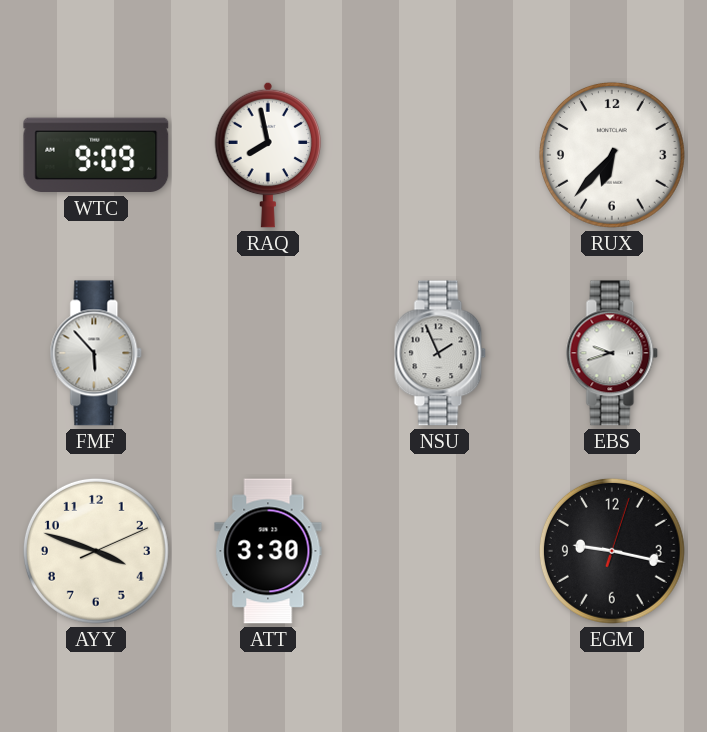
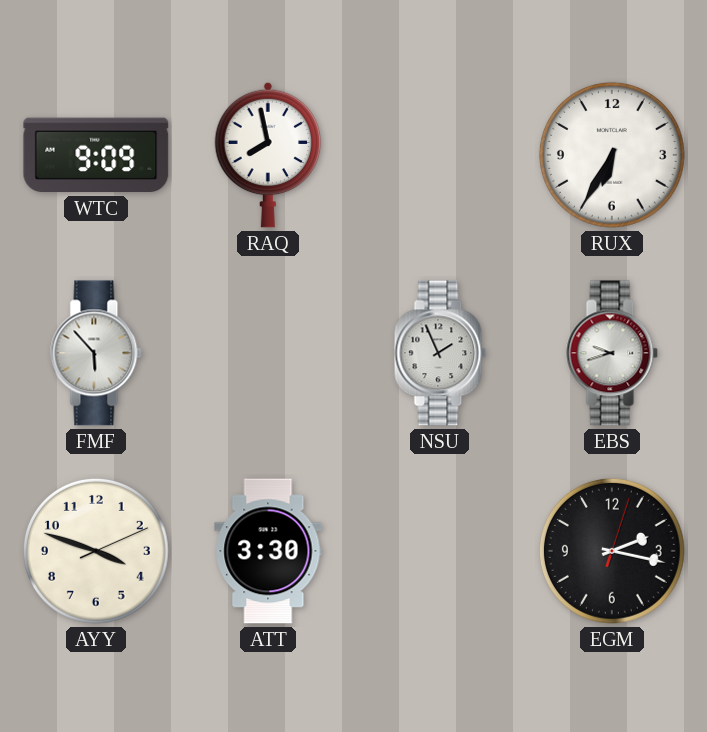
RUX: 6:37 -> 6:35
EGM: 9:17 -> 2:17
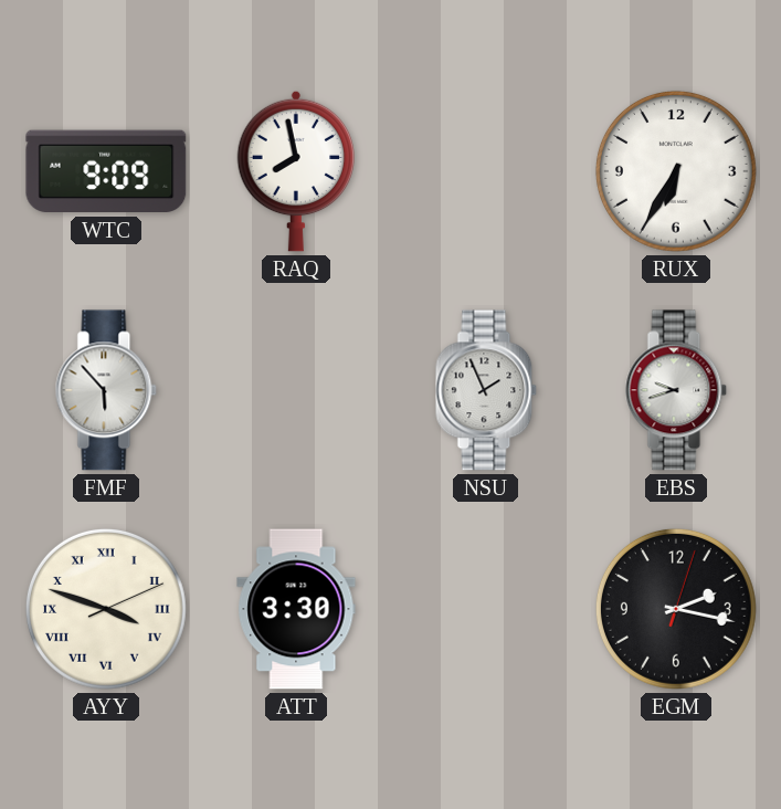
AYY numerals: Arabic -> Roman
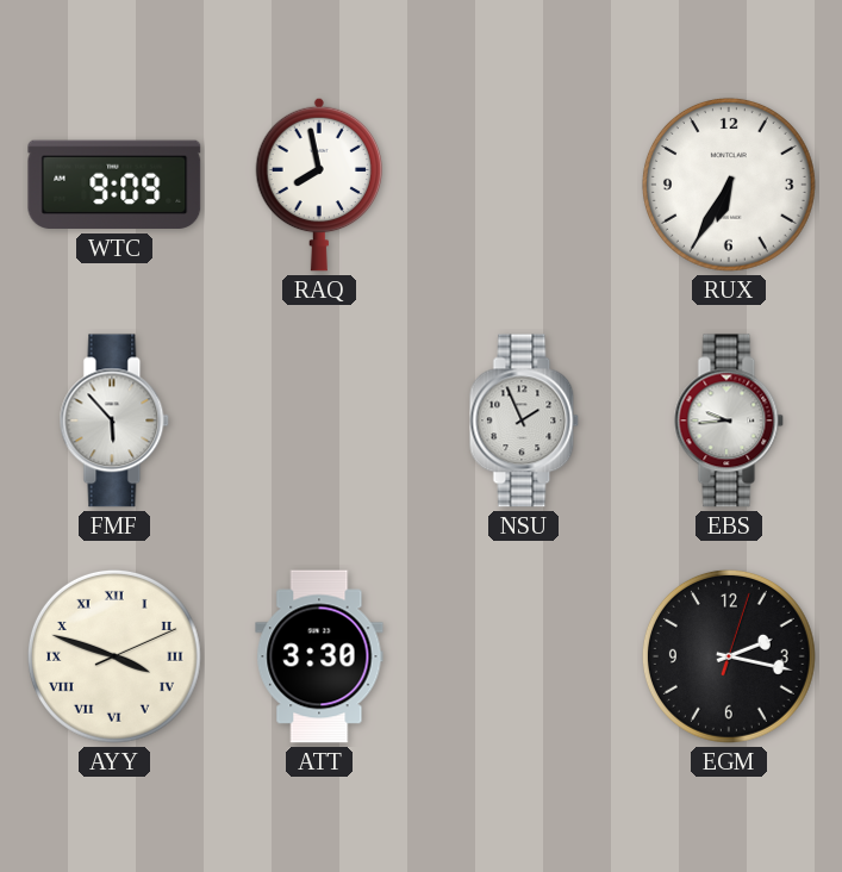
EBS: 9:42 -> 9:44
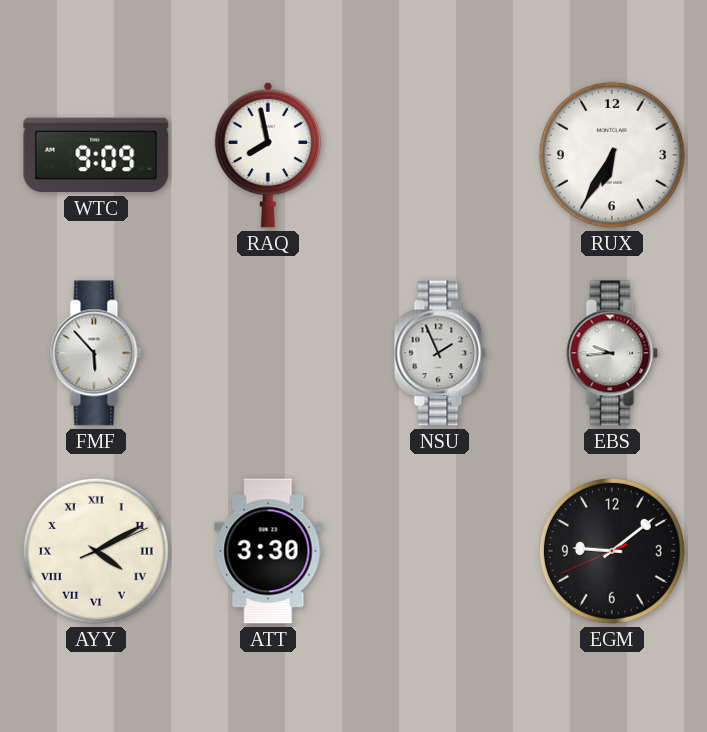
AYY: 3:48 -> 4:10
EGM: 2:17 -> 9:08
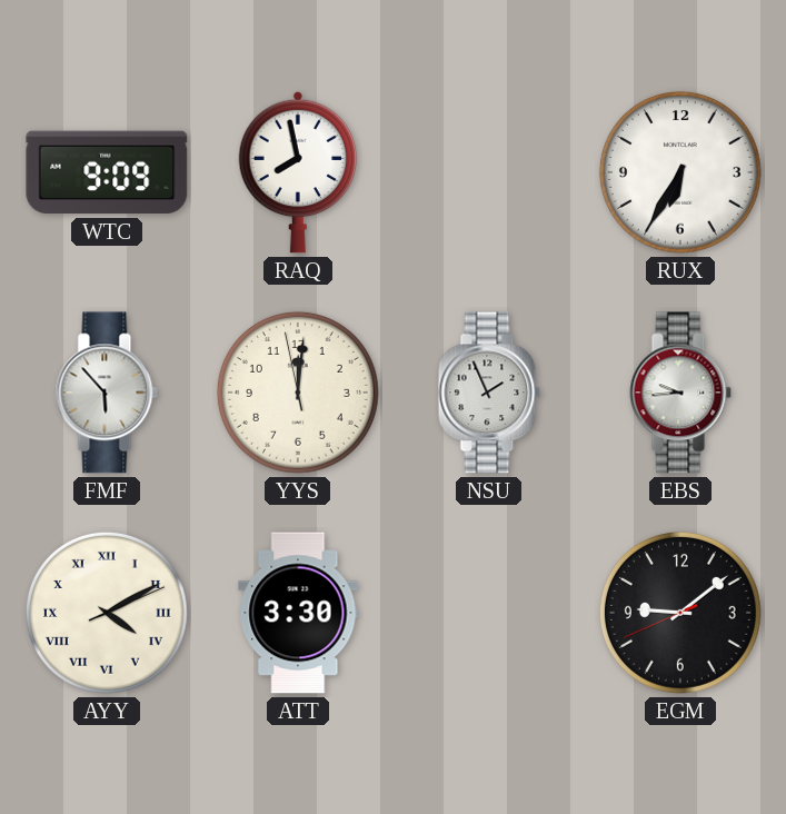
YYS: none -> 12:00
